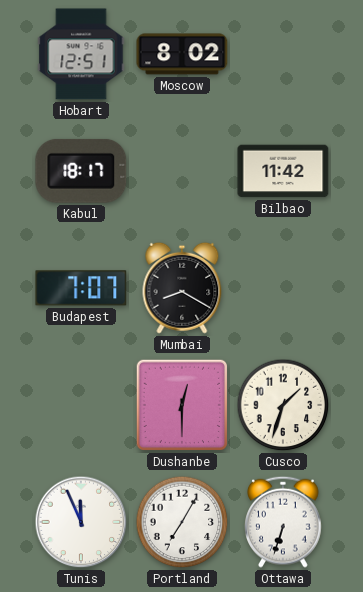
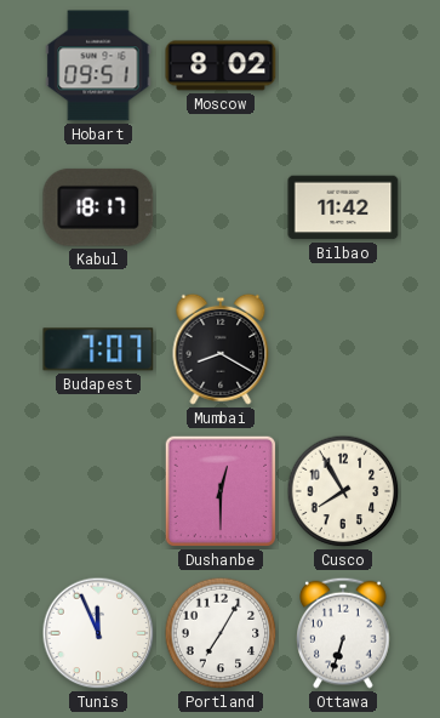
Hobart: 12:51 -> 09:51
Cusco: 1:33 -> 7:55
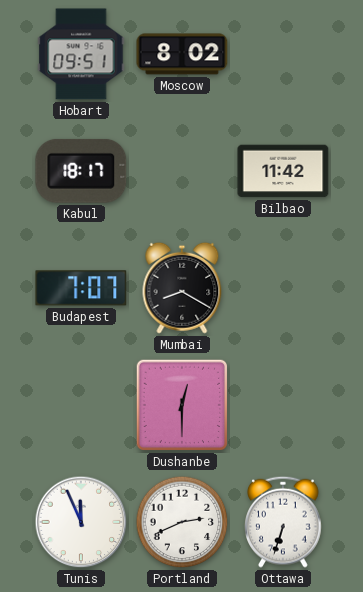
Cusco: 7:55 -> none
Portland: 7:05 -> 2:41
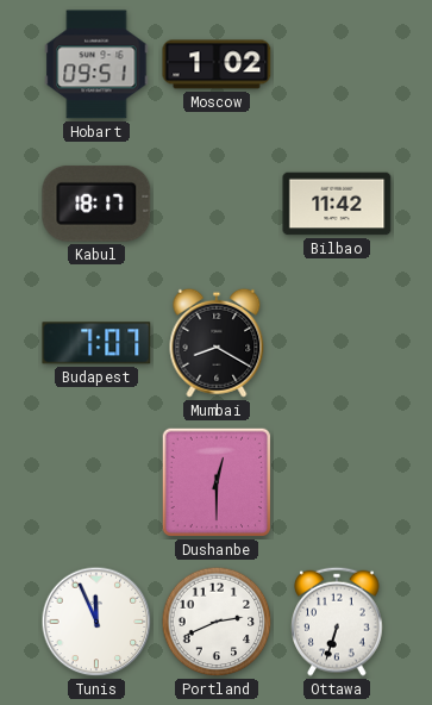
Moscow: 8:02 -> 1:02
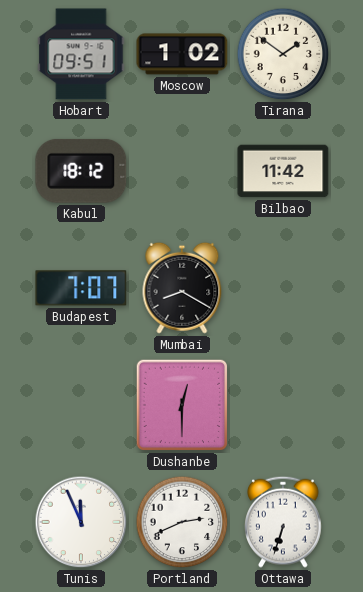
Tirana: none -> 1:51
Kabul: 18:17 -> 18:12
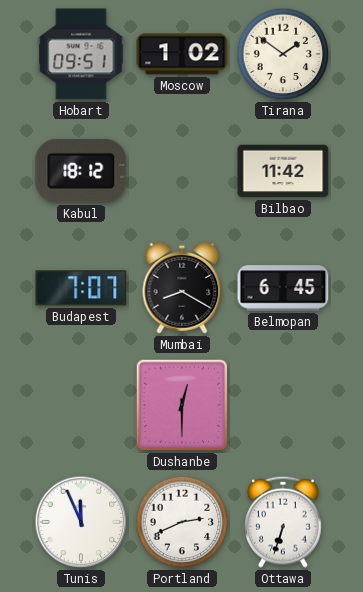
Belmopan: none -> 6:45
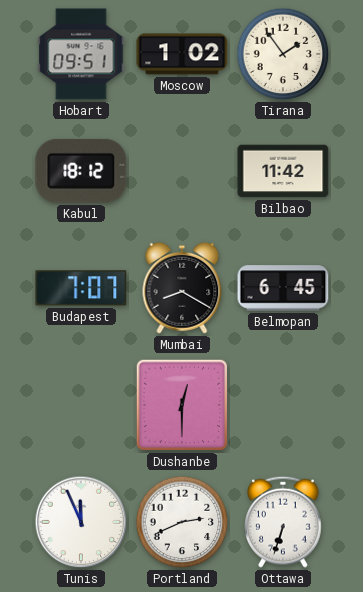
Tirana: 1:51 -> 1:54
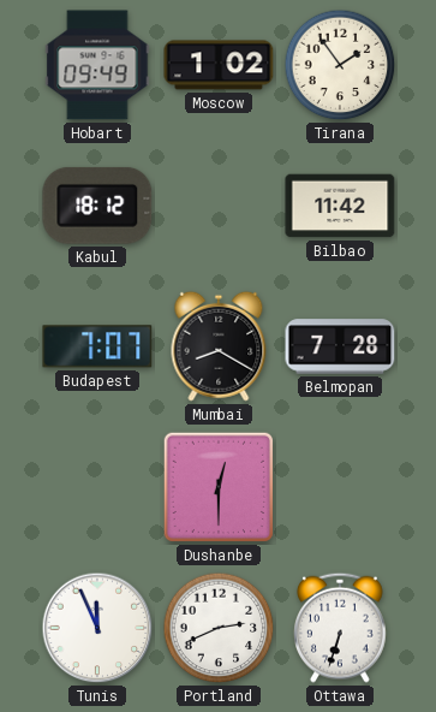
Hobart: 09:51 -> 09:49
Belmopan: 6:45 -> 7:28
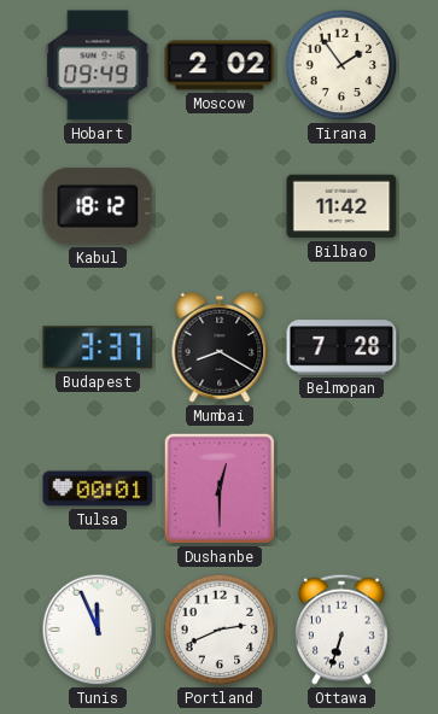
Moscow: 1:02 -> 2:02
Budapest: 7:07 -> 3:37
Tulsa: none -> 00:01
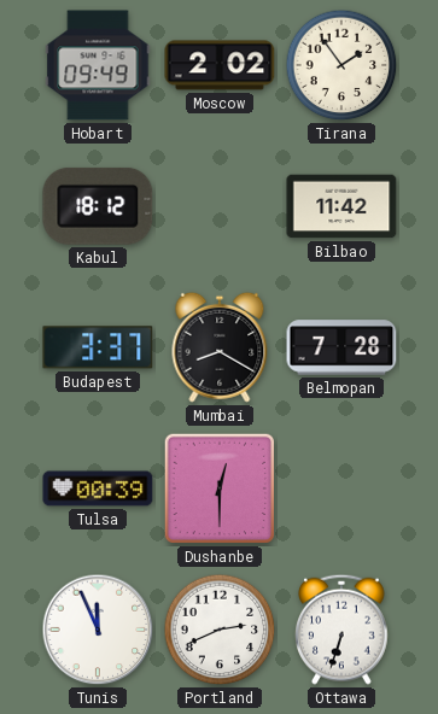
Tulsa: 00:01 -> 00:39
